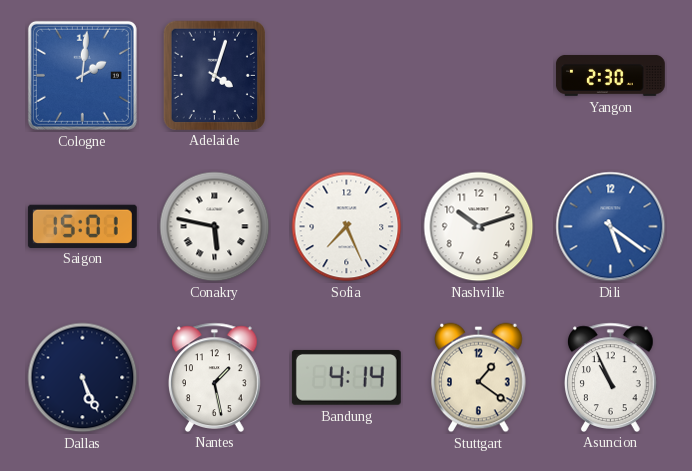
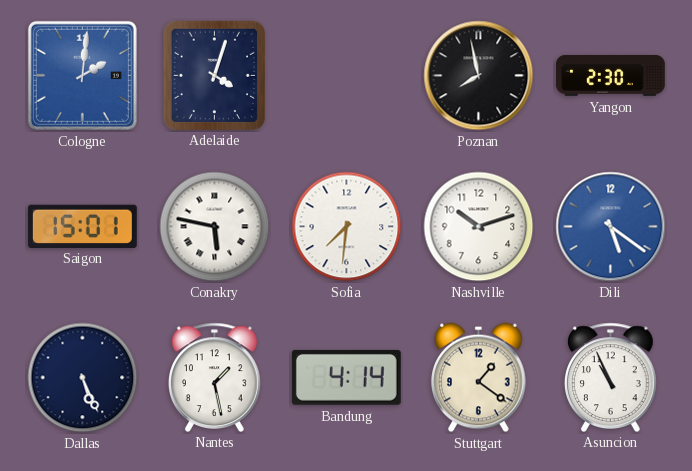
Poznan: none -> 7:58
Sofia: 7:26 -> 7:31
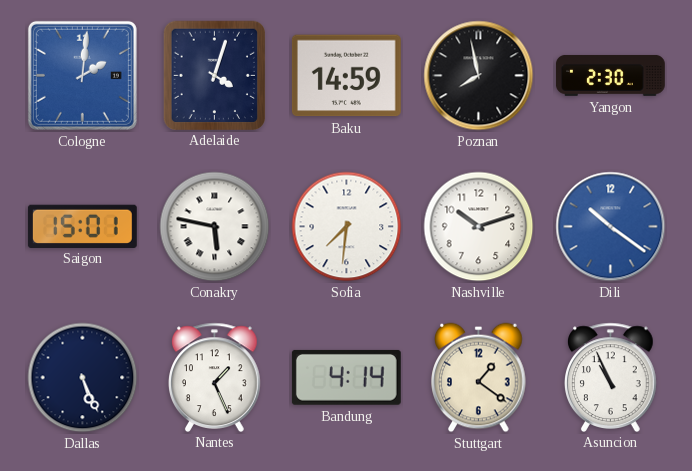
Baku: none -> 14:59
Dili: 5:21 -> 10:21
Nantes: 1:28 -> 1:26
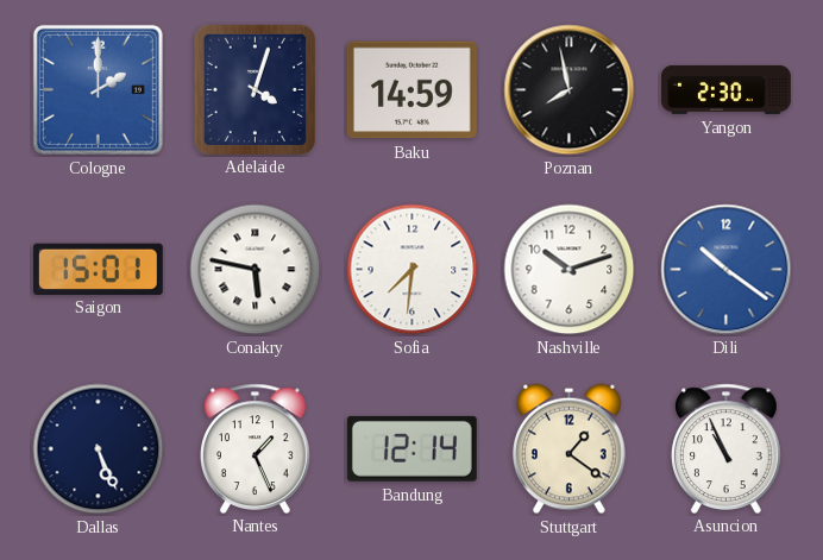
Cologne: 2:01 -> 2:00
Bandung: 4:14 -> 12:14
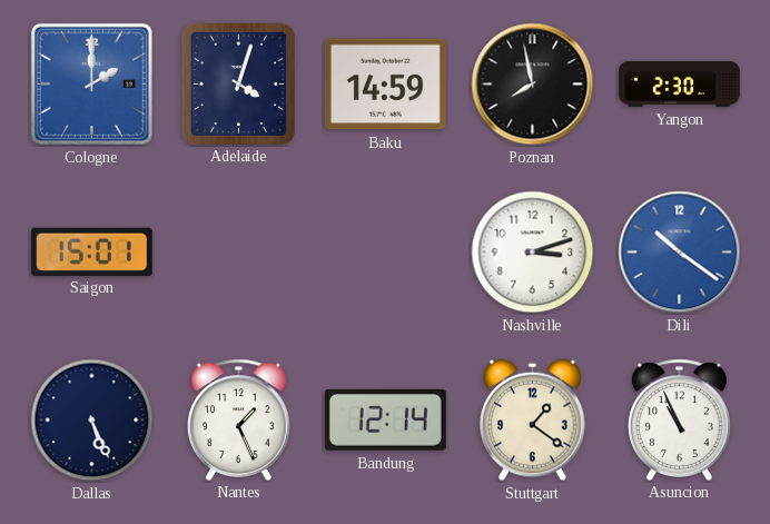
Conakry: 5:47 -> none
Sofia: 7:31 -> none
Nashville: 10:12 -> 3:12
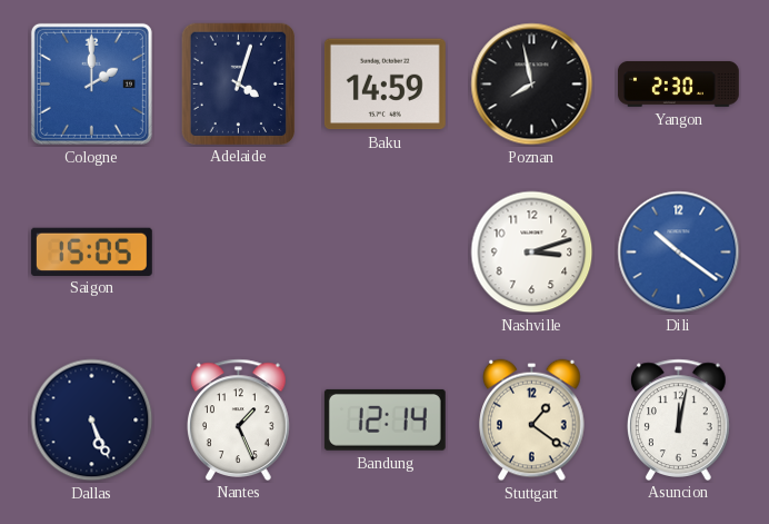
Saigon: 15:01 -> 15:05
Asuncion: 10:56 -> 12:02
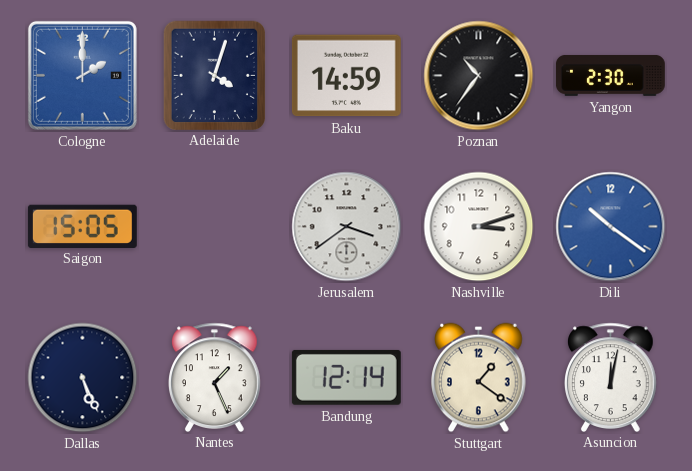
Poznan: 7:58 -> 10:36
Jerusalem: none -> 3:39
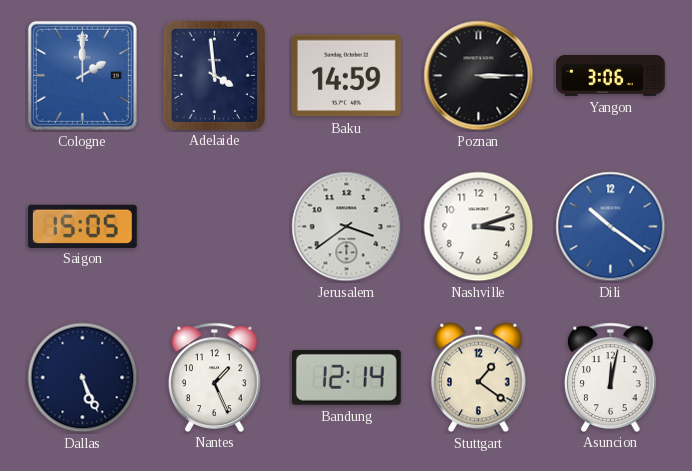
Adelaide: 4:03 -> 3:59
Poznan: 10:36 -> 3:15
Yangon: 2:30 -> 3:06
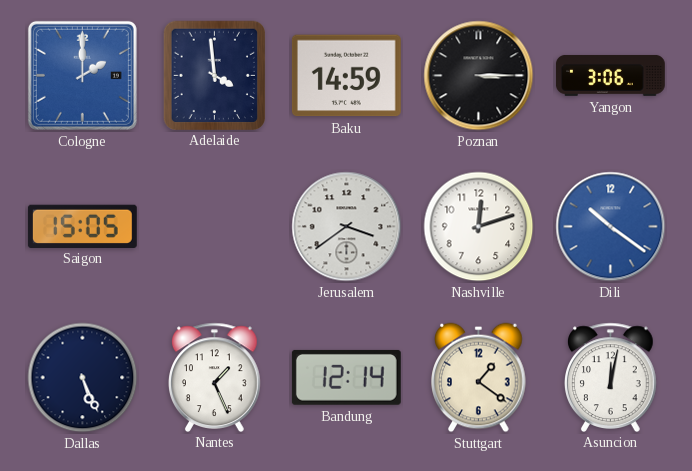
Nashville: 3:12 -> 12:12
